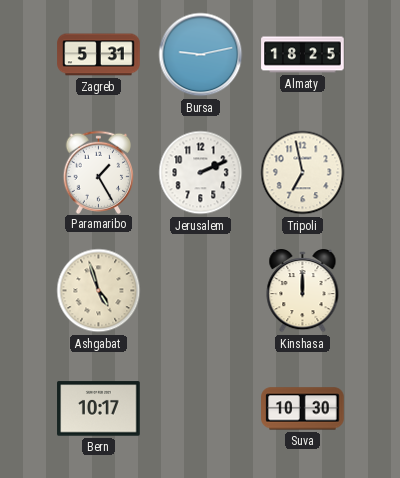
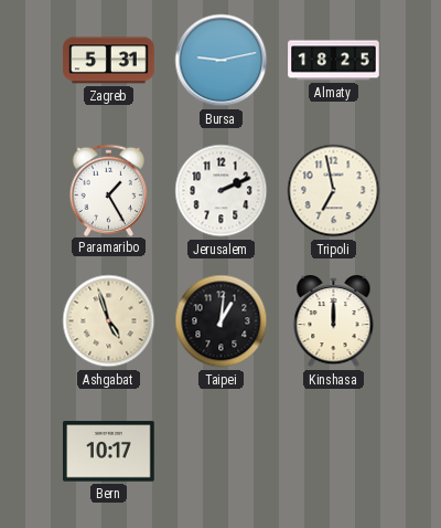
Taipei: none -> 1:01
Suva: 10:30 -> none
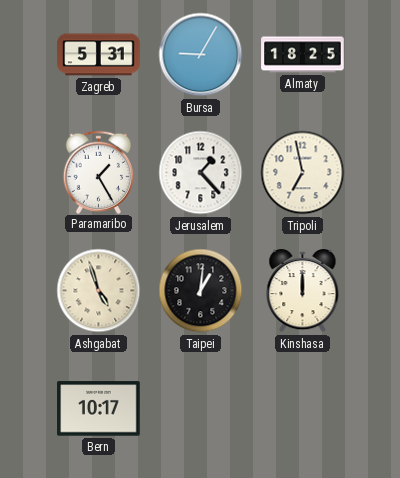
Bursa: 9:13 -> 9:05
Jerusalem: 2:11 -> 1:23
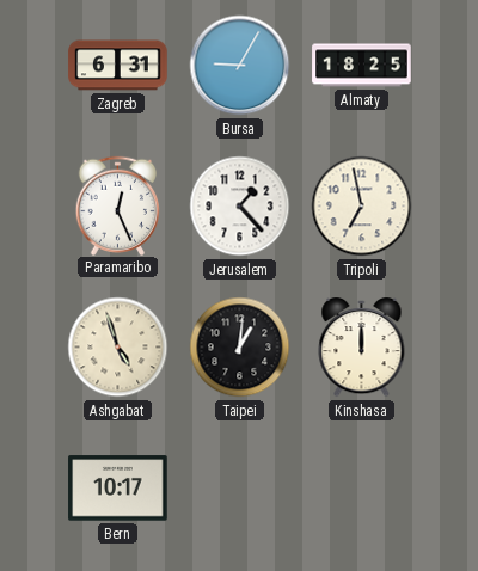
Zagreb: 5:31 -> 6:31
Paramaribo: 1:25 -> 12:26
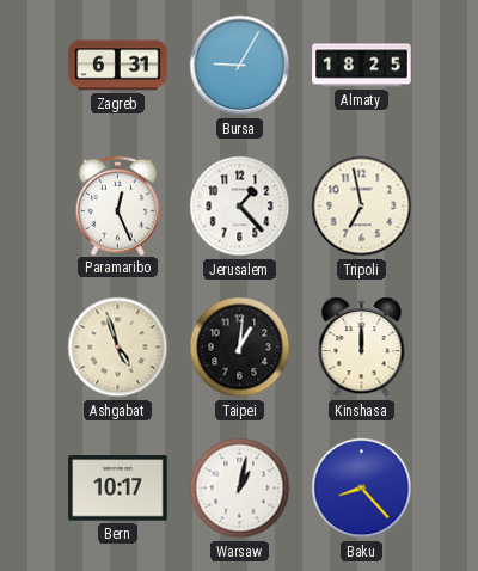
Warsaw: none -> 1:02
Baku: none -> 8:23
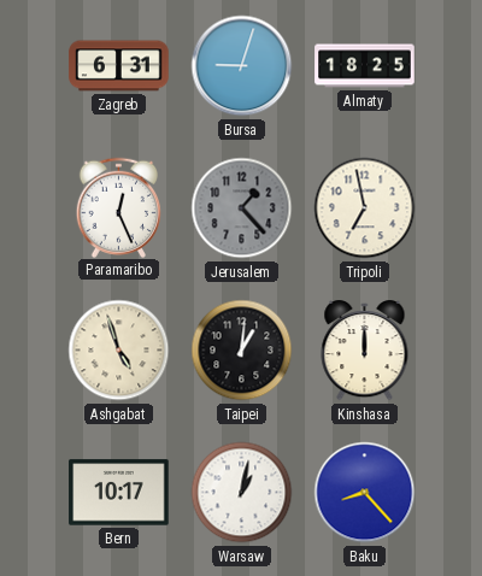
Bursa: 9:05 -> 9:03
Jerusalem dial: white -> grey
